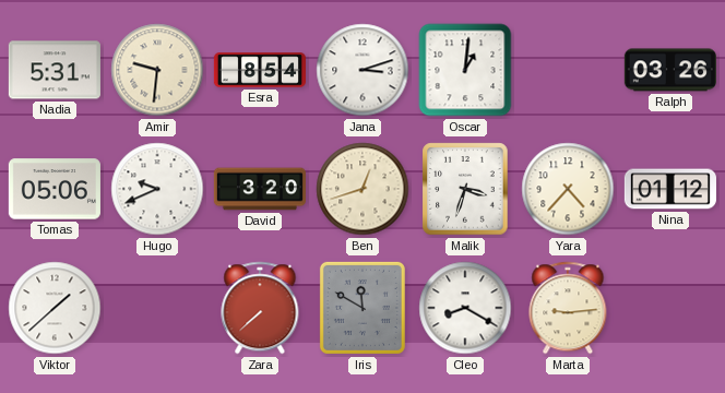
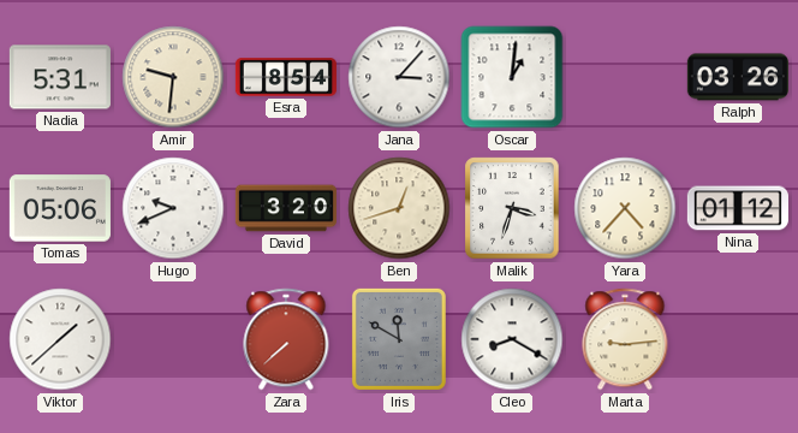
Jana: 3:12 -> 3:07
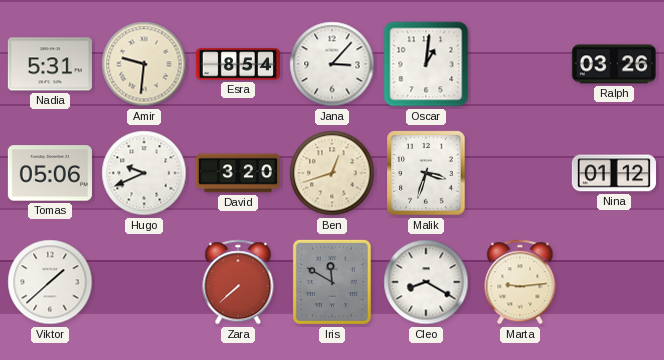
Yara: 4:37 -> none
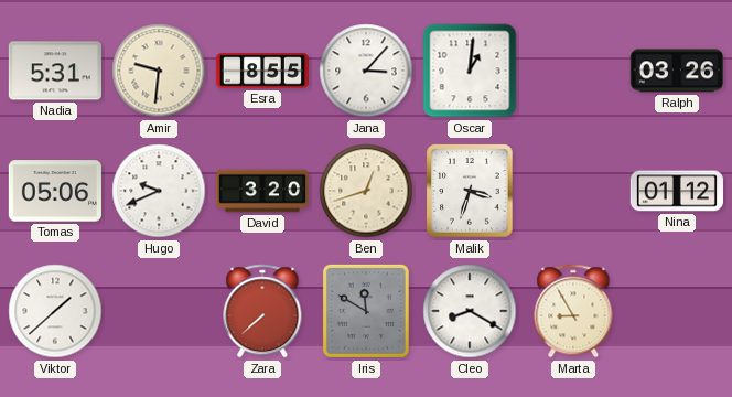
Esra: 8:54 -> 8:55
Marta: 9:14 -> 8:55
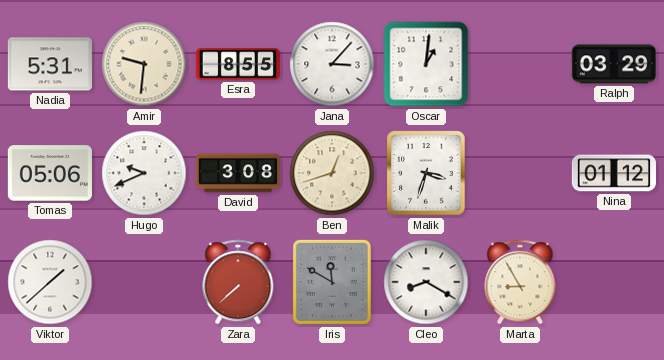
Ralph: 03:26 -> 03:29
David: 3:20 -> 3:08
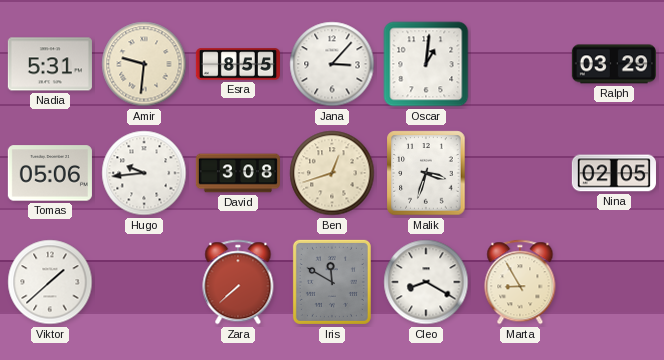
Hugo: 9:41 -> 9:44
Nina: 01:12 -> 02:05
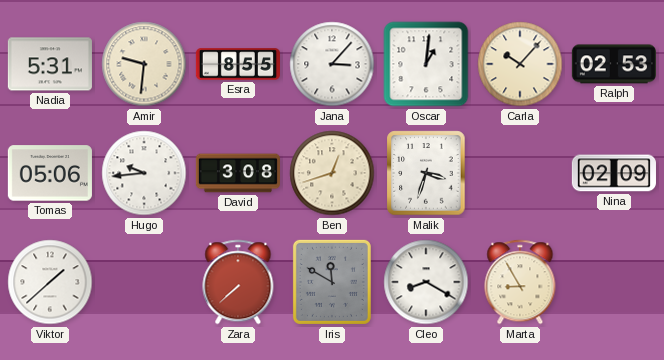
Carla: none -> 10:07
Ralph: 03:29 -> 02:53
Nina: 02:05 -> 02:09
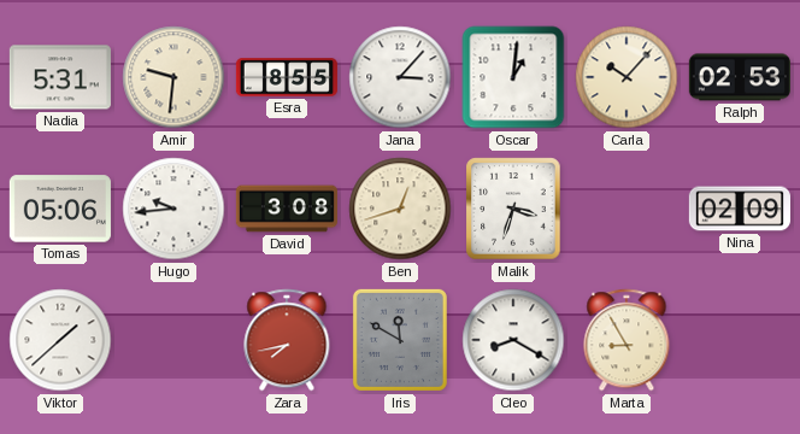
Zara: 7:38 -> 7:43
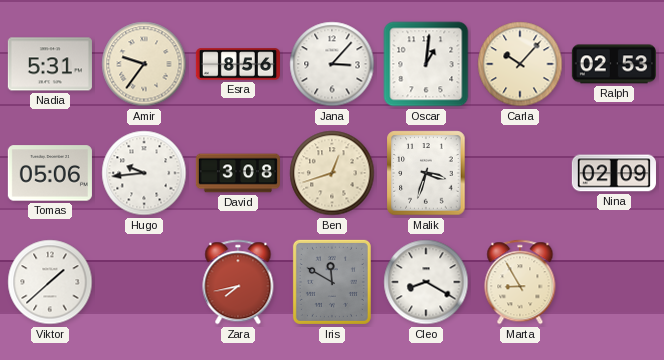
Amir: 9:31 -> 9:36
Esra: 8:55 -> 8:56
